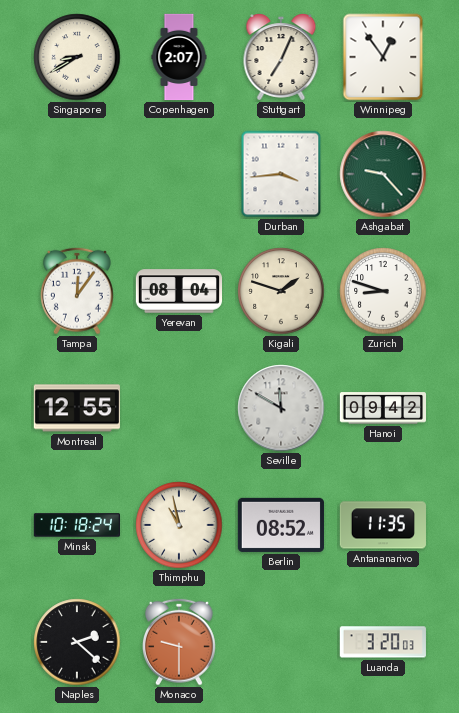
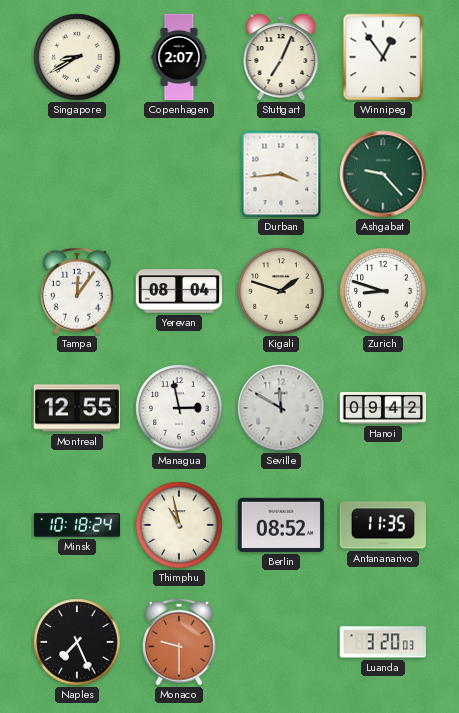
Managua: none -> 2:58
Naples: 2:22 -> 7:26
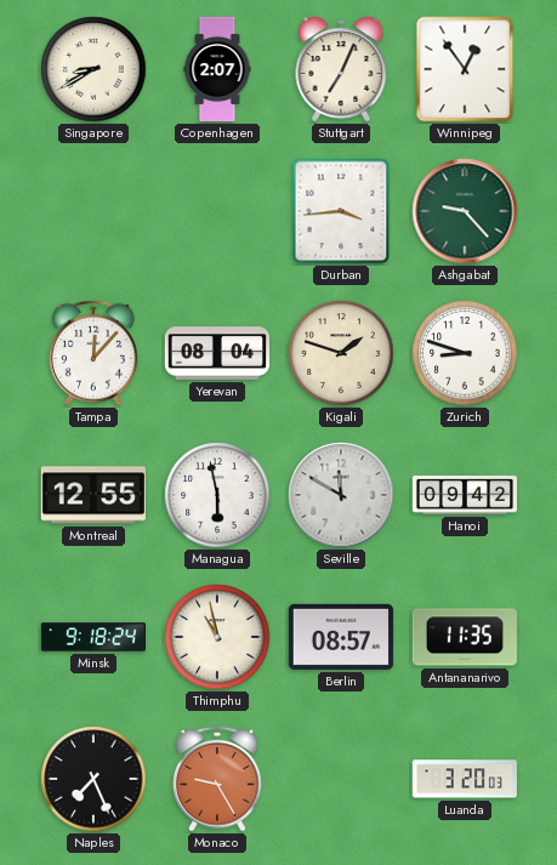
Tampa: 12:06 -> 12:07
Managua: 2:58 -> 5:58
Minsk: 10:18 -> 9:18
Berlin: 08:52 -> 08:57
Monaco: 9:30 -> 9:25
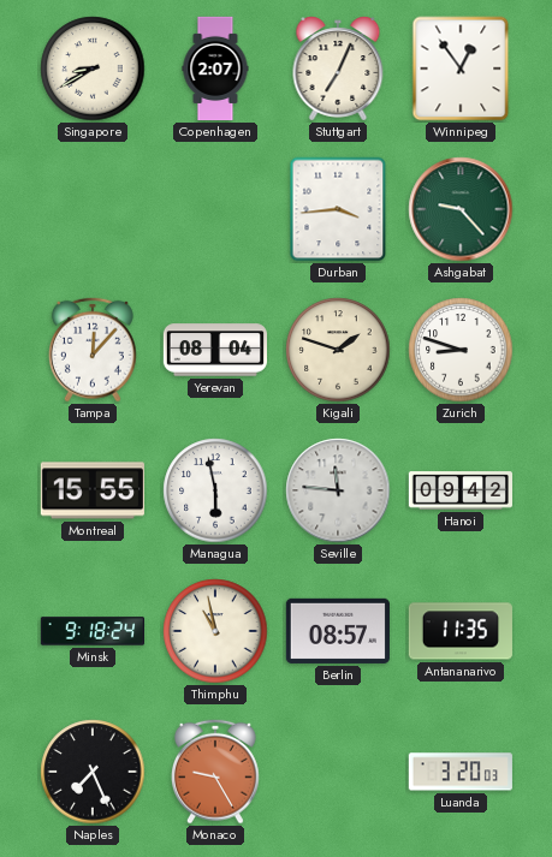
Montreal: 12:55 -> 15:55
Seville: 11:50 -> 11:46
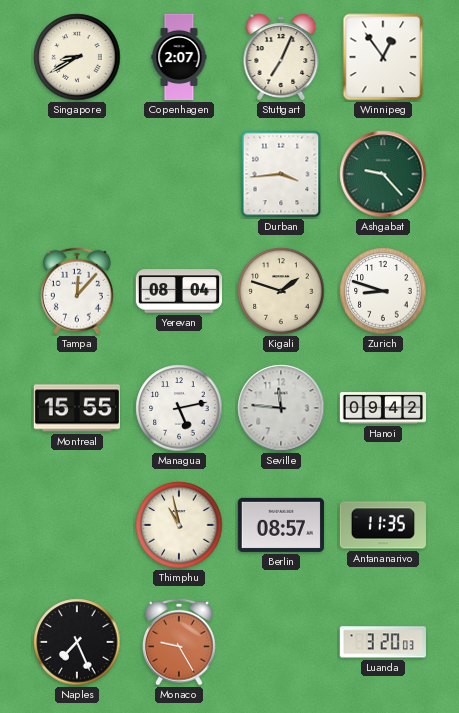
Managua: 5:58 -> 5:13
Minsk: 9:18 -> none
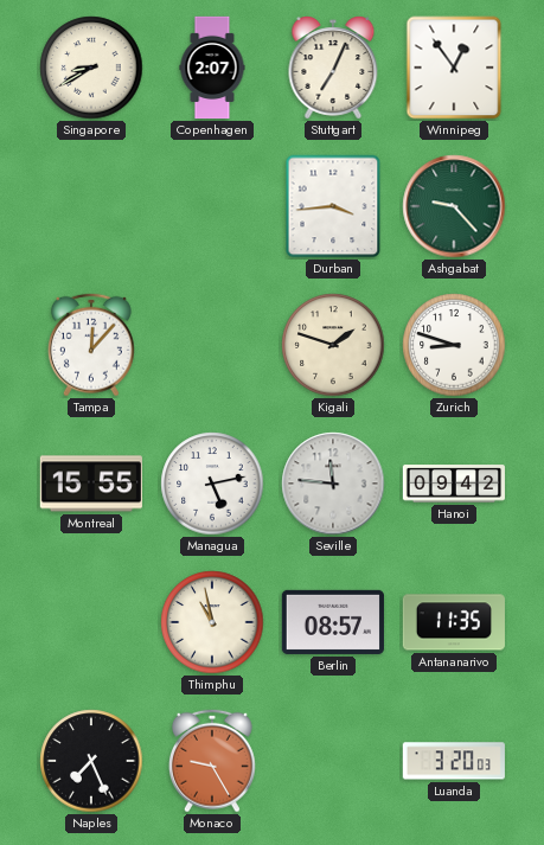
Yerevan: 08:04 -> none
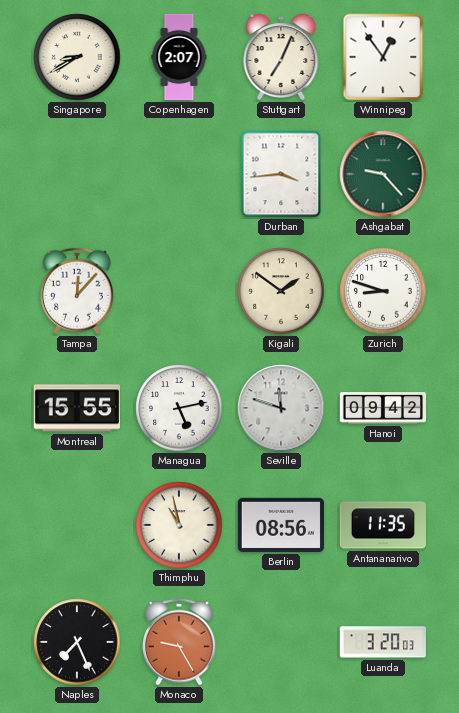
Kigali: 1:48 -> 1:51
Seville: 11:46 -> 11:48
Berlin: 08:57 -> 08:56
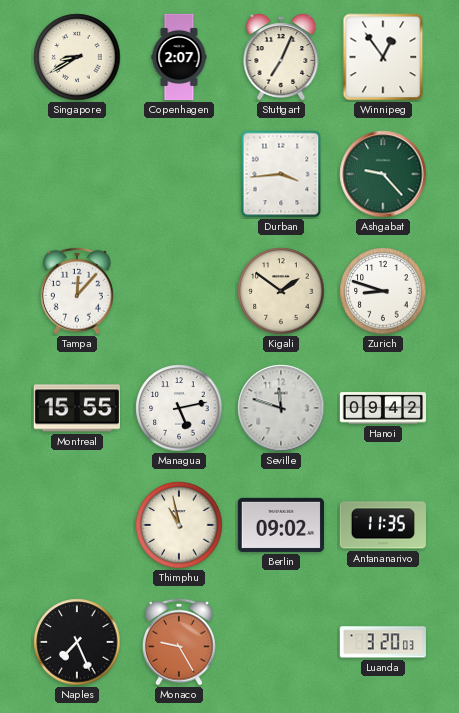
Berlin: 08:56 -> 09:02
